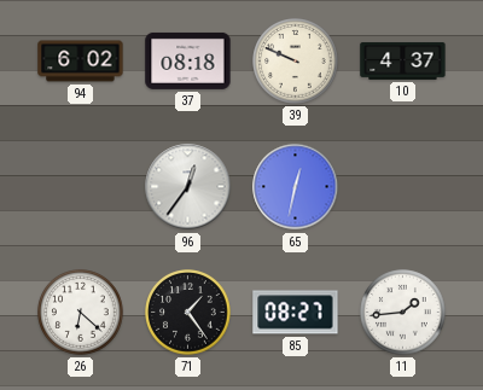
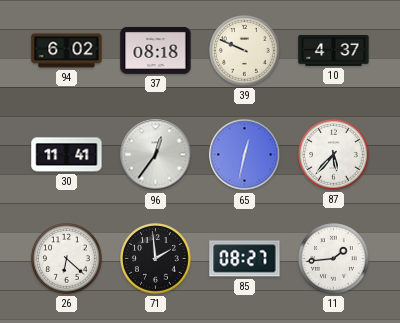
30: none -> 11:41
87: none -> 5:37
71: 1:24 -> 1:59
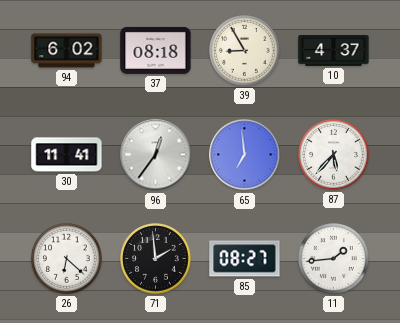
39: 9:49 -> 8:55
65: 12:32 -> 6:59
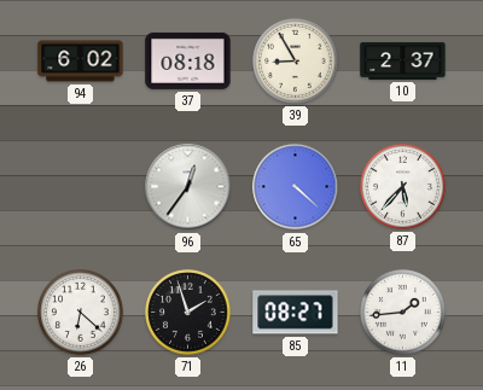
10: 4:37 -> 2:37
30: 11:41 -> none
65: 6:59 -> 4:22
71: 1:59 -> 1:57
